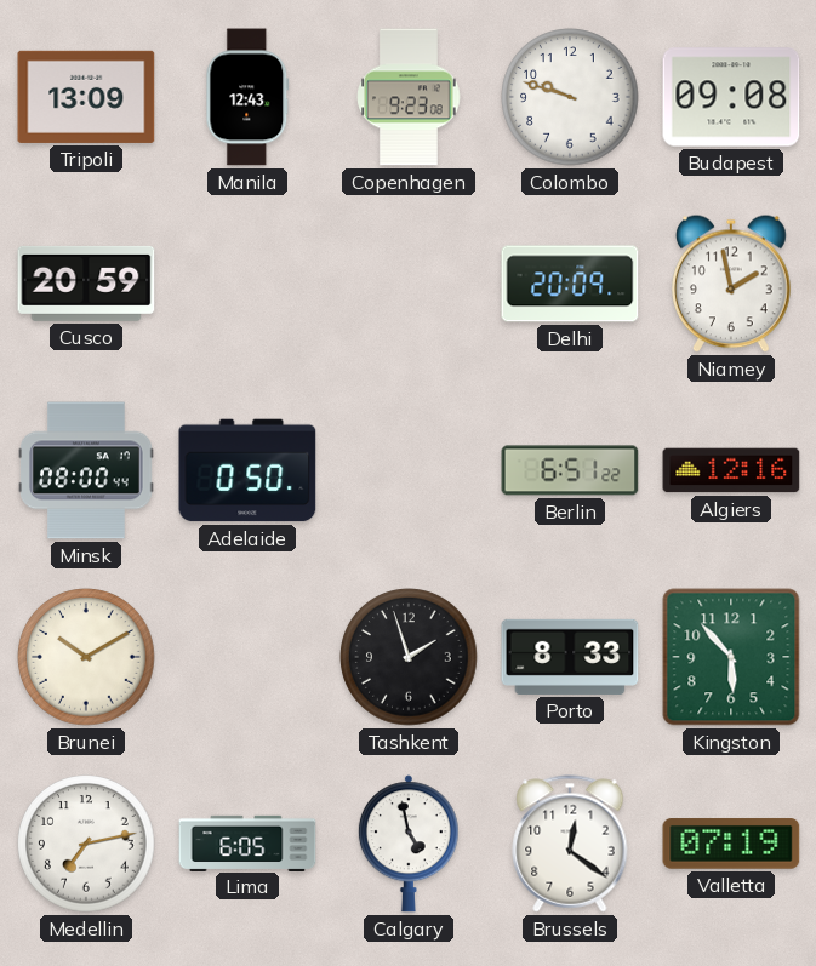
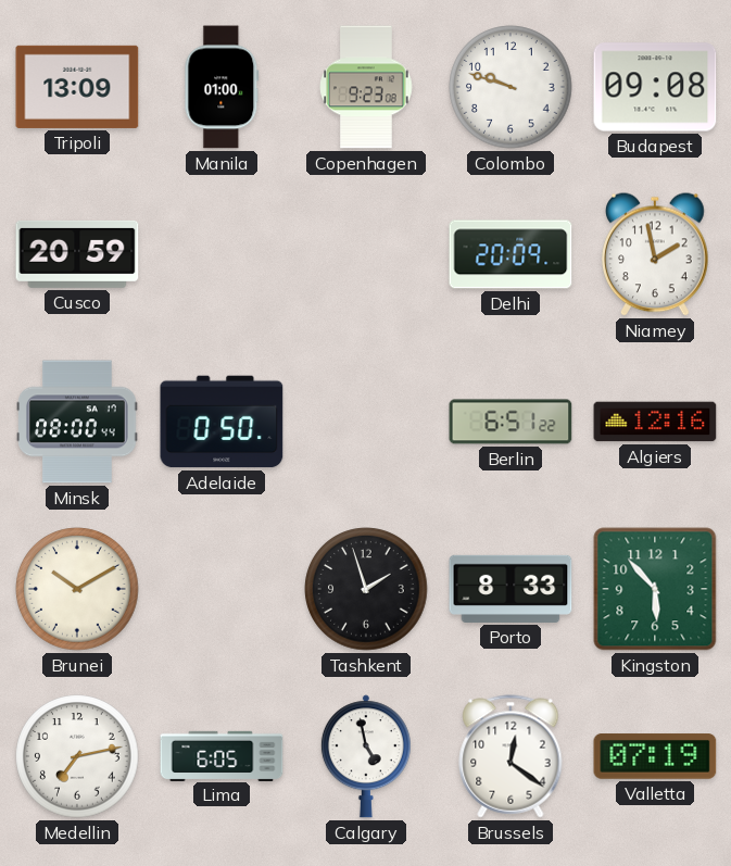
Manila: 12:43 -> 01:00
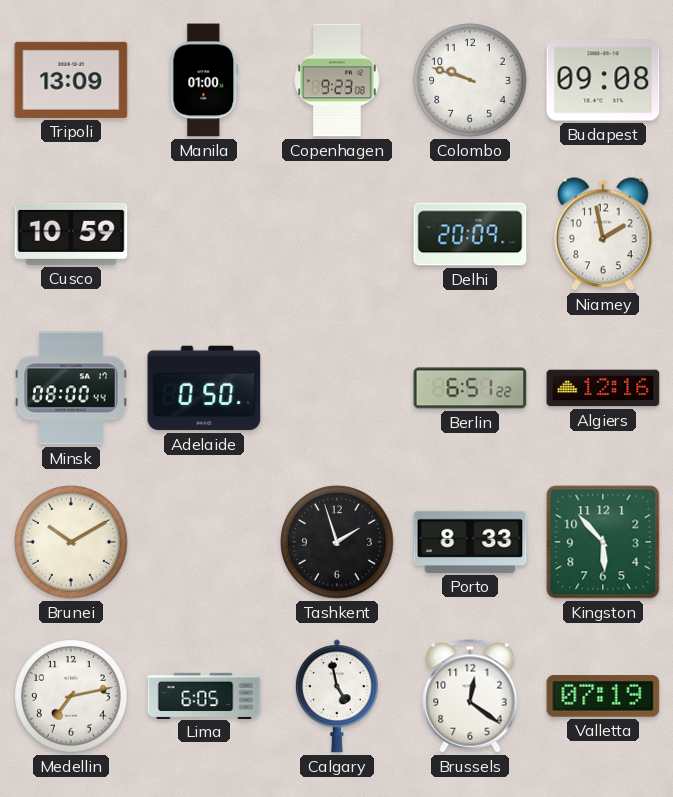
Cusco: 20:59 -> 10:59
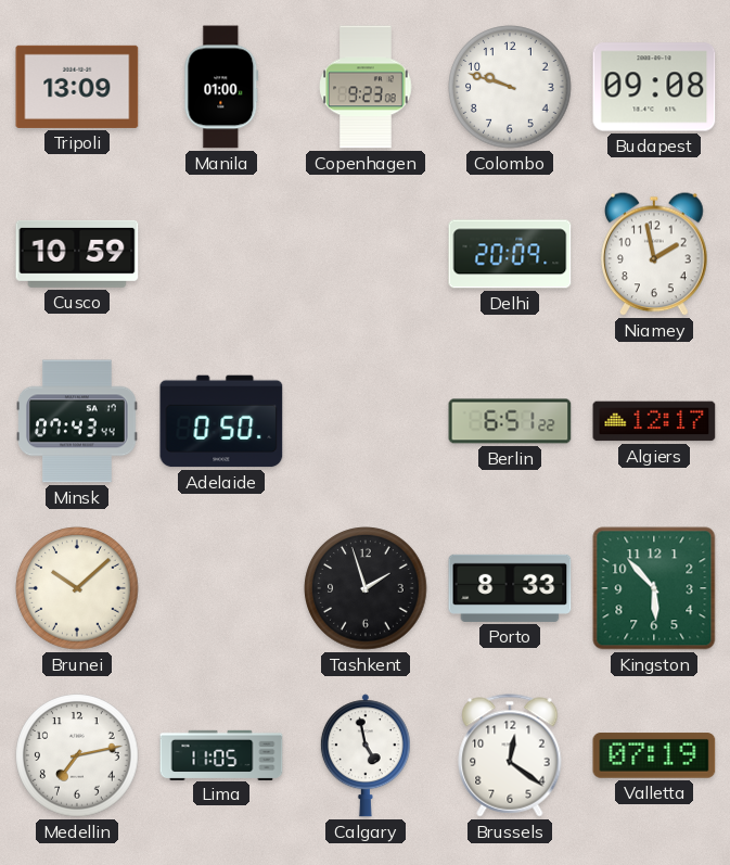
Minsk: 08:00 -> 07:43
Algiers: 12:16 -> 12:17
Brunei: 10:10 -> 10:08
Lima: 6:05 -> 11:05
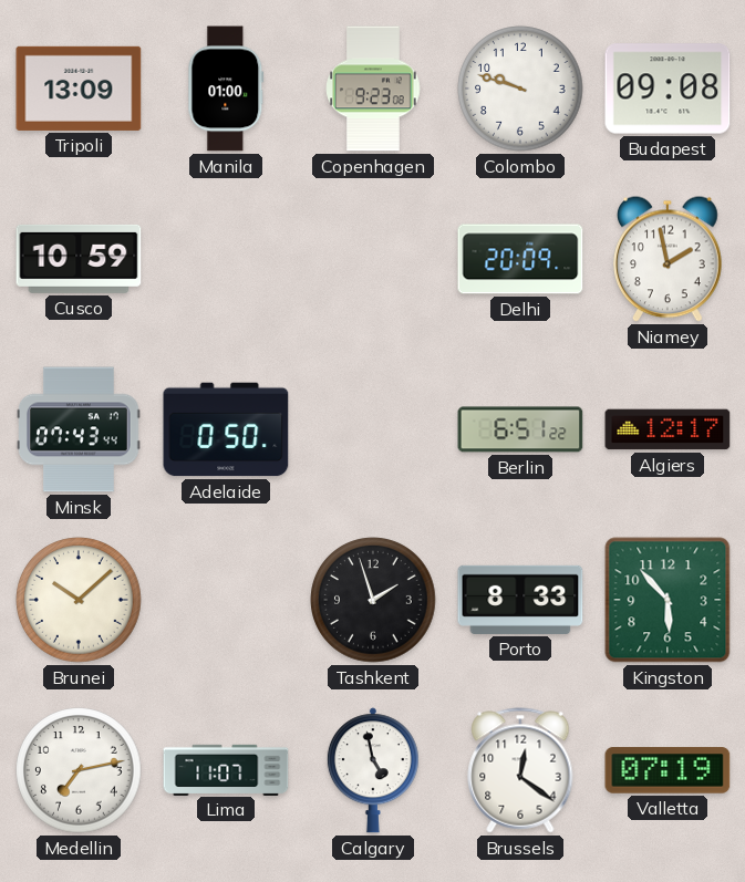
Lima: 11:05 -> 11:07
